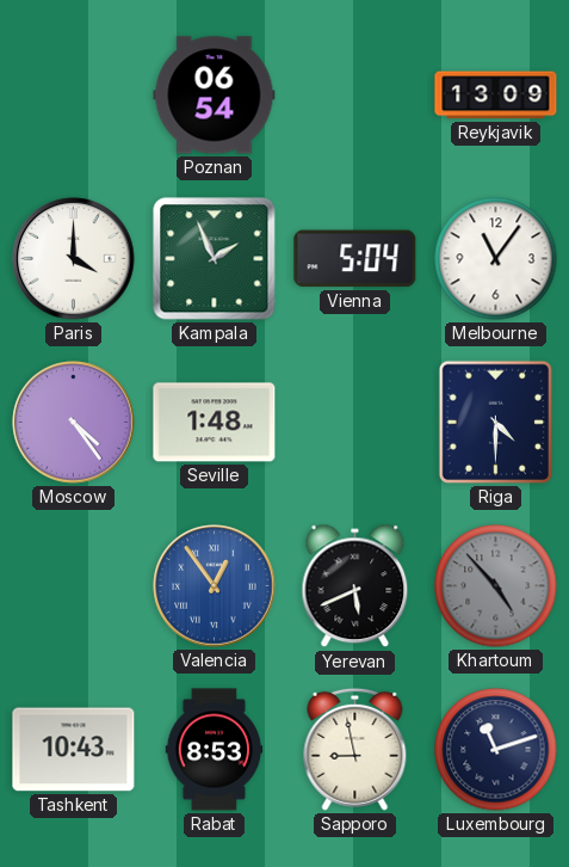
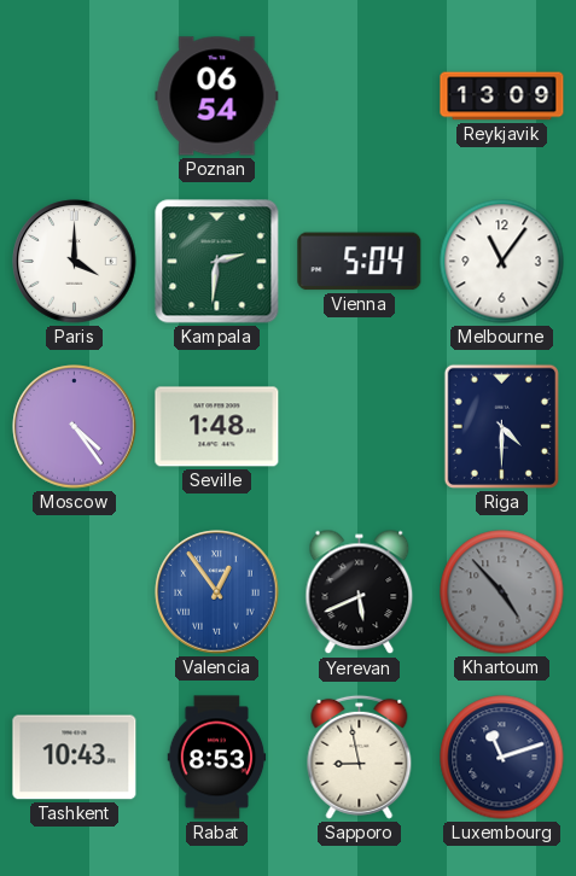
Kampala: 1:56 -> 2:31
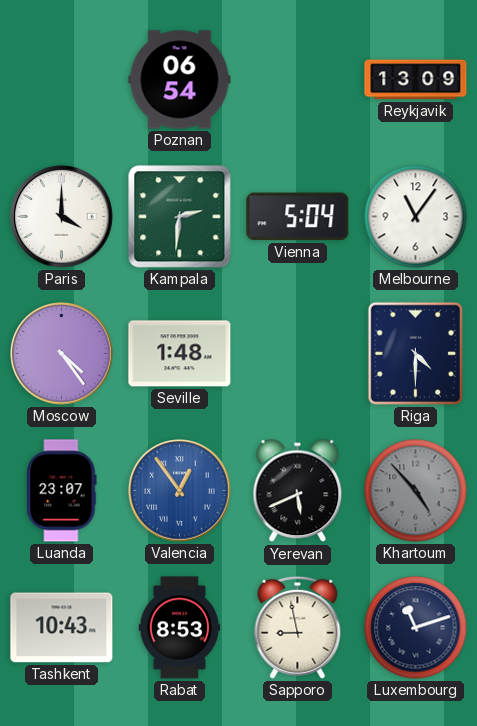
Luanda: none -> 23:07
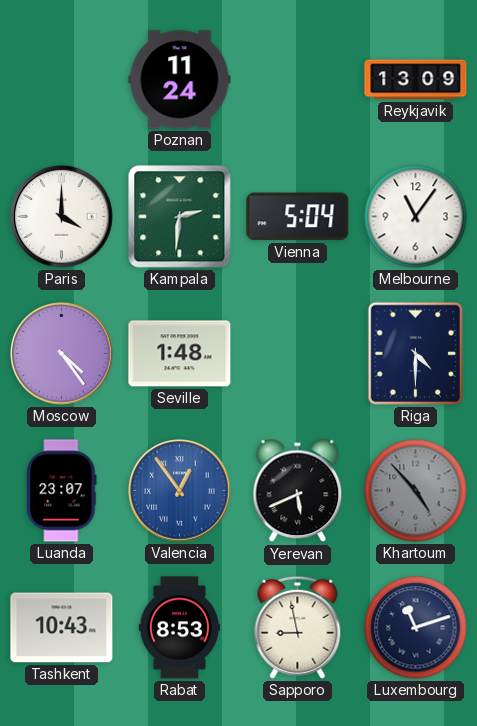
Poznan: 06:54 -> 11:24
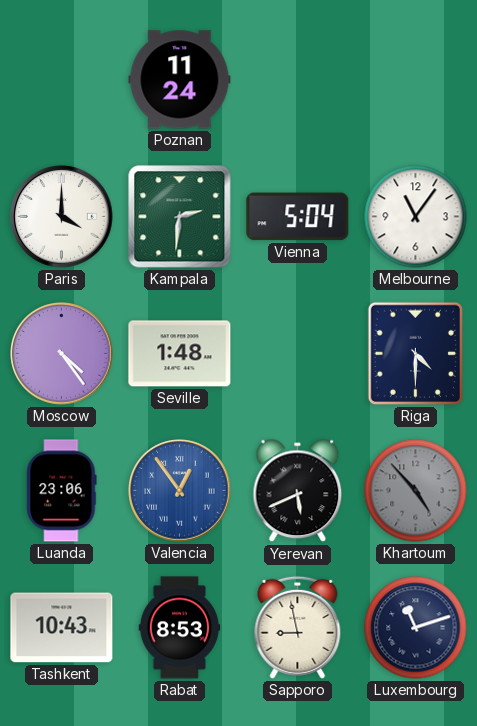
Reykjavik: 13:09 -> none
Luanda: 23:07 -> 23:06
